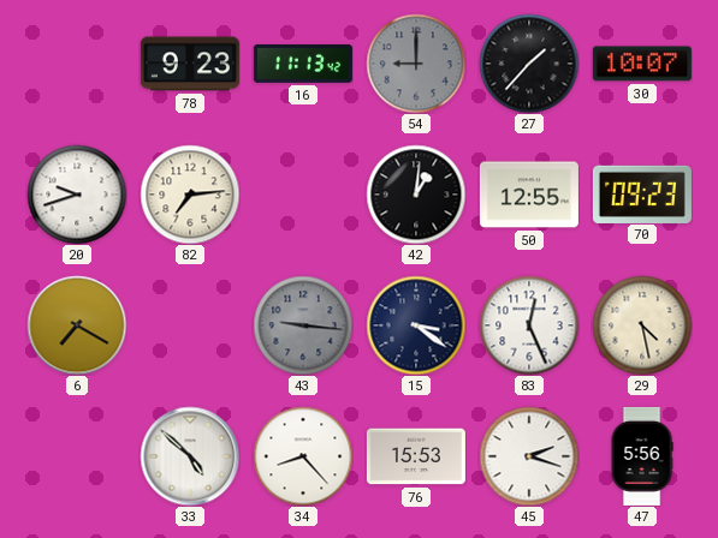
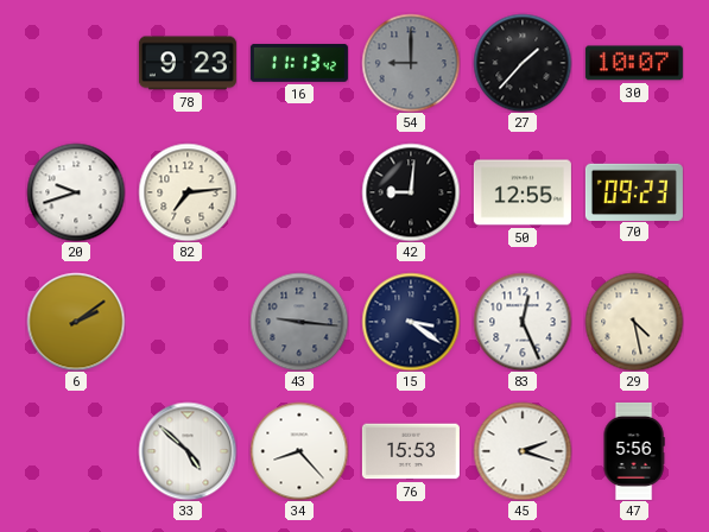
42: 1:01 -> 9:01
6: 7:20 -> 2:09
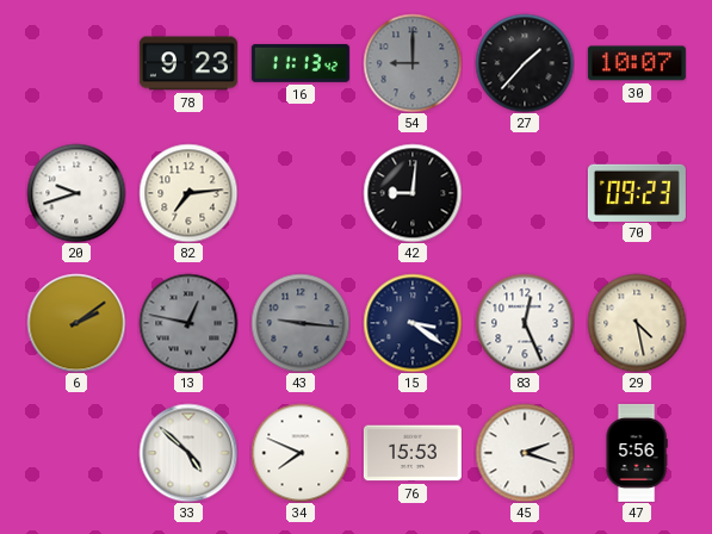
50: 12:55 -> none
13: none -> 12:47
34: 8:23 -> 7:49
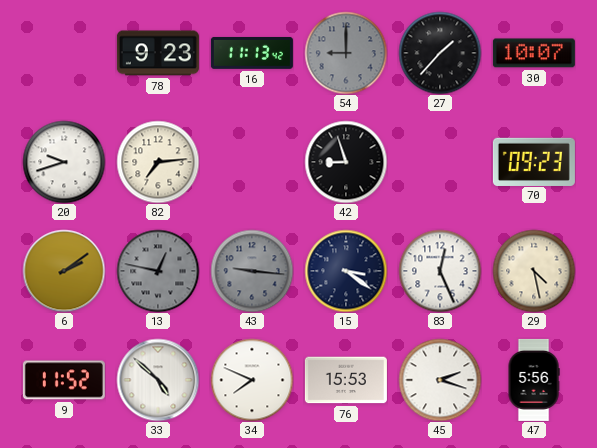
42: 9:01 -> 8:57
9: none -> 11:52
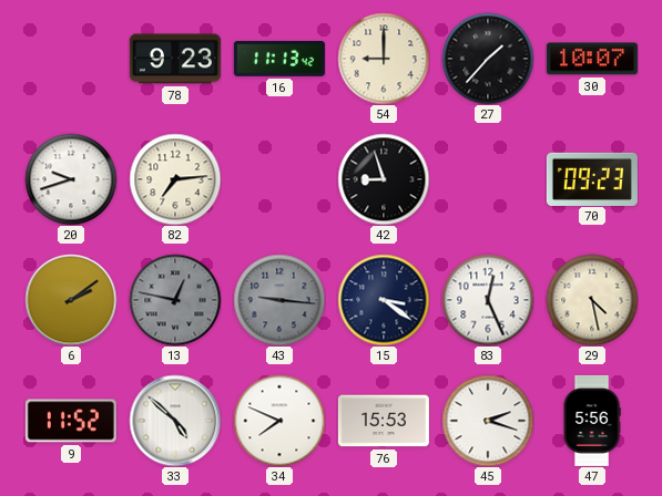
54 dial: grey -> cream
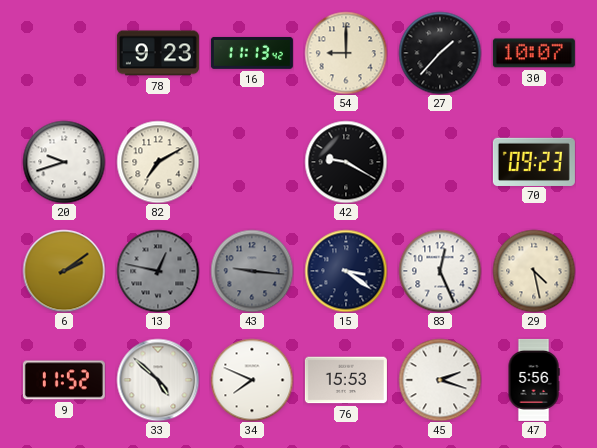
82: 7:14 -> 7:10
42: 8:57 -> 9:20
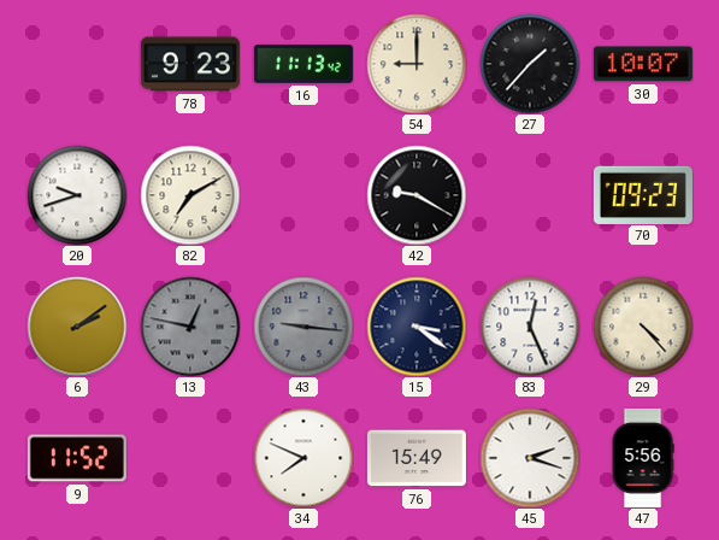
29: 4:28 -> 4:23
33: 4:52 -> none
76: 15:53 -> 15:49
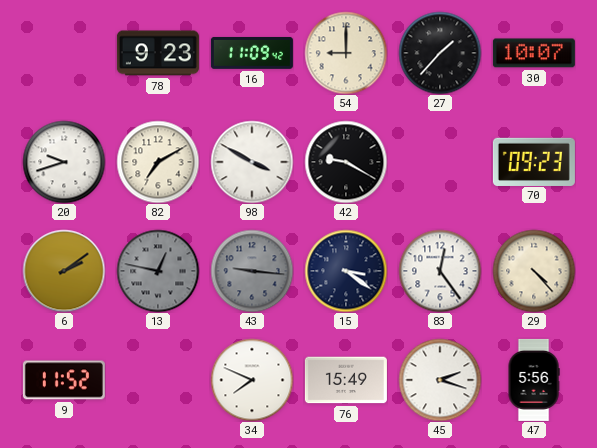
16: 11:13 -> 11:09
98: none -> 3:50
83: 12:26 -> 12:24
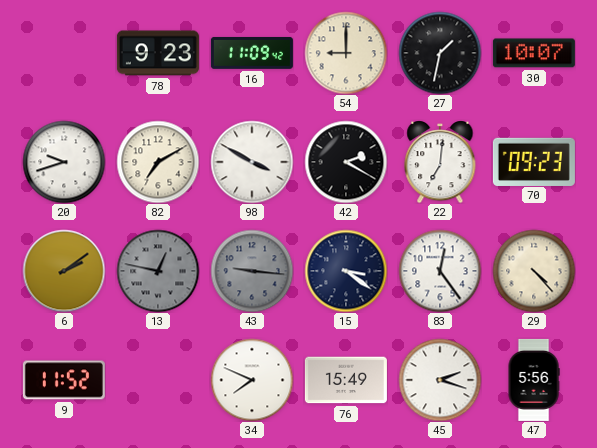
27: 1:37 -> 1:32
42: 9:20 -> 2:20
22: none -> 7:01
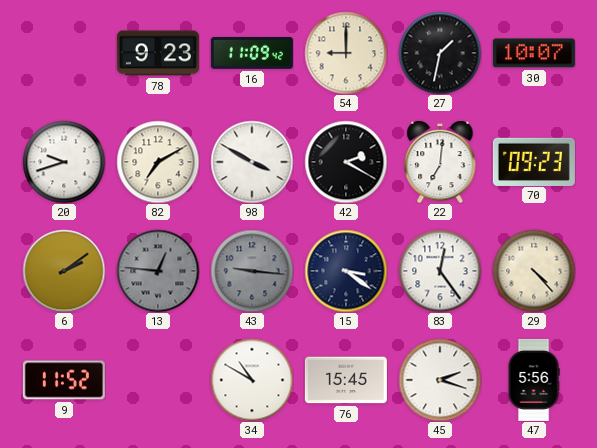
13: 12:47 -> 12:46
34: 7:49 -> 10:50
76: 15:49 -> 15:45
